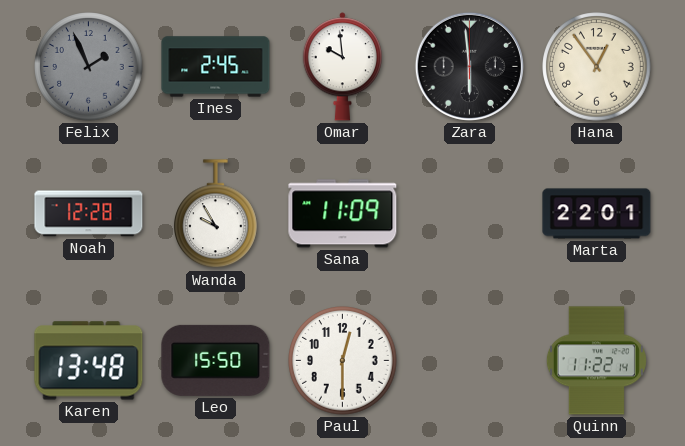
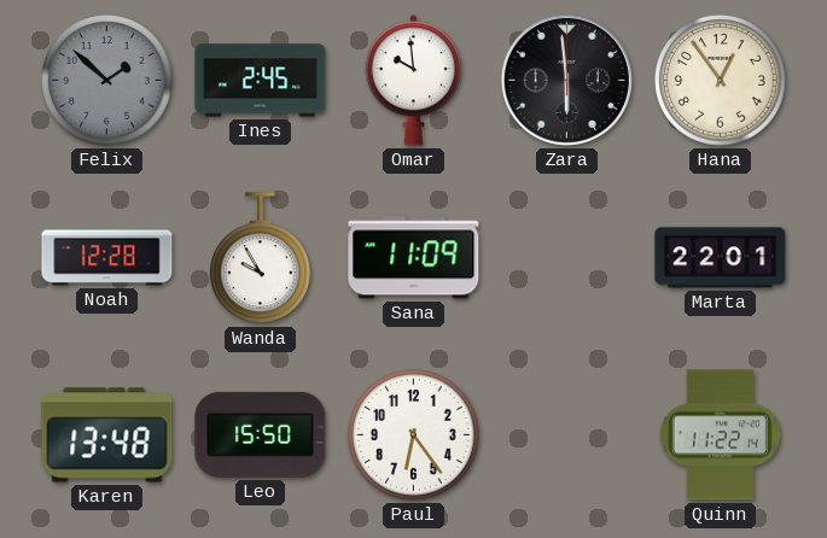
Felix: 1:56 -> 1:52
Paul: 12:30 -> 6:24
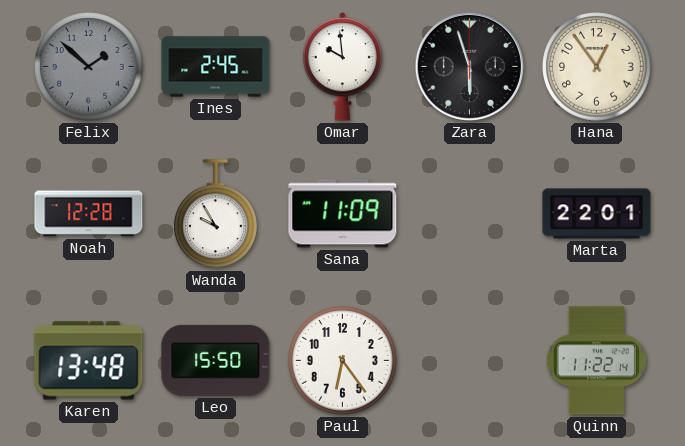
Zara: 5:59 -> 5:57
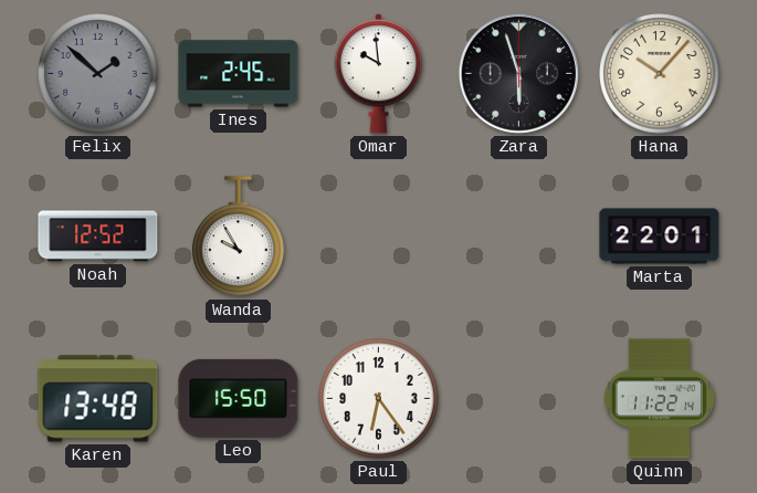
Hana: 12:54 -> 10:07
Noah: 12:28 -> 12:52
Sana: 11:09 -> none
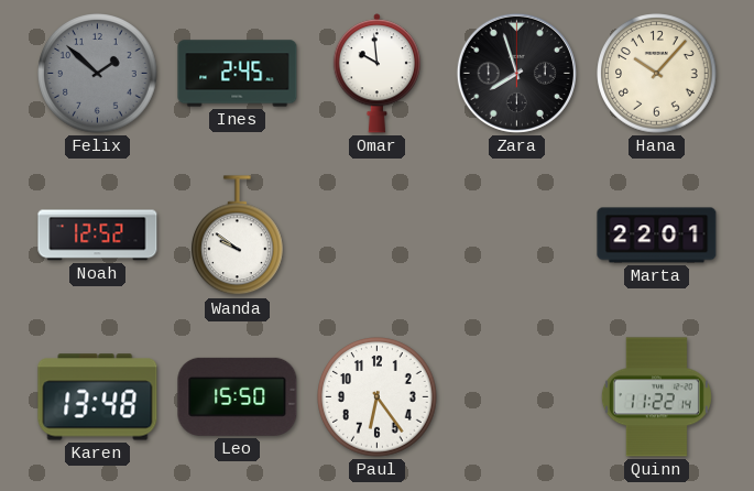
Zara: 5:57 -> 7:57
Wanda: 9:55 -> 9:51
